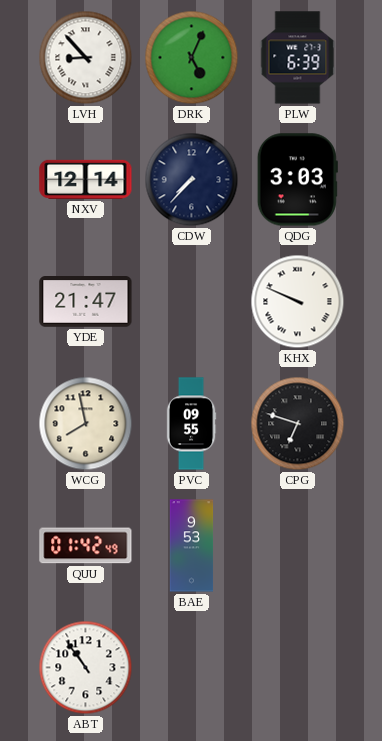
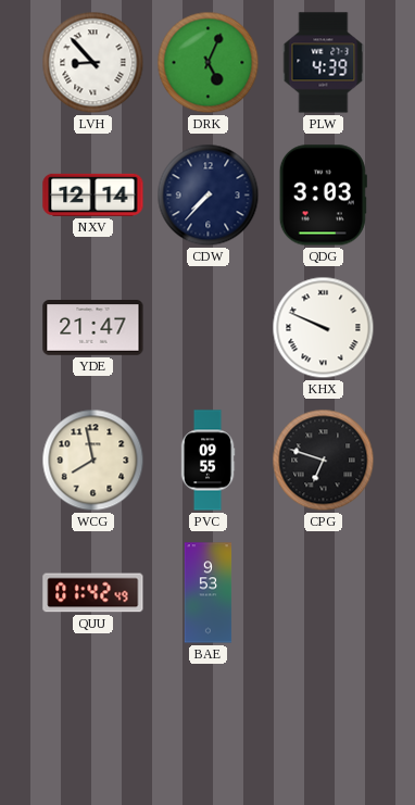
PLW: 6:39 -> 4:39
ABT: 10:54 -> none
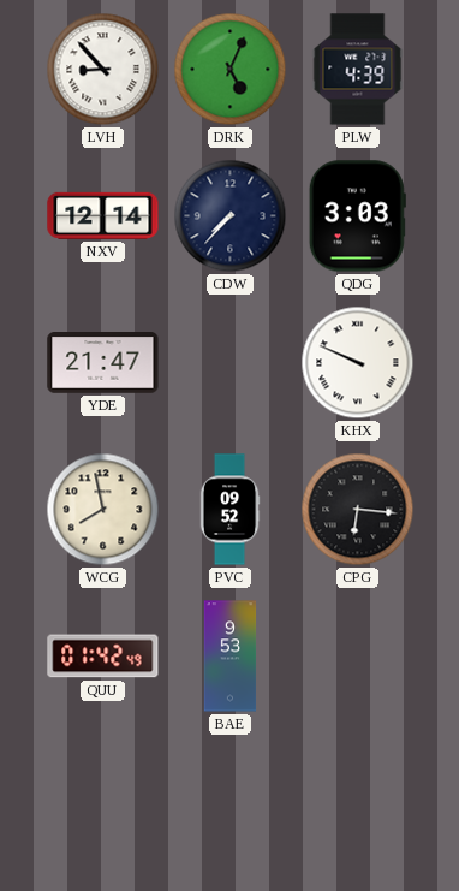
PVC: 09:55 -> 09:52
CPG: 6:48 -> 6:16
